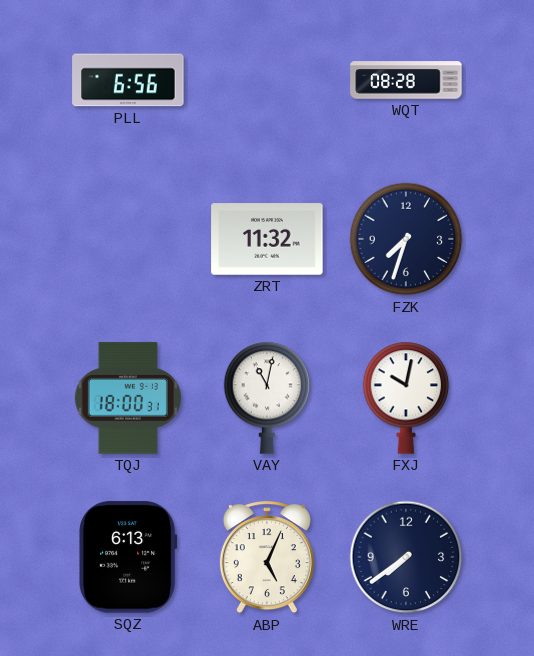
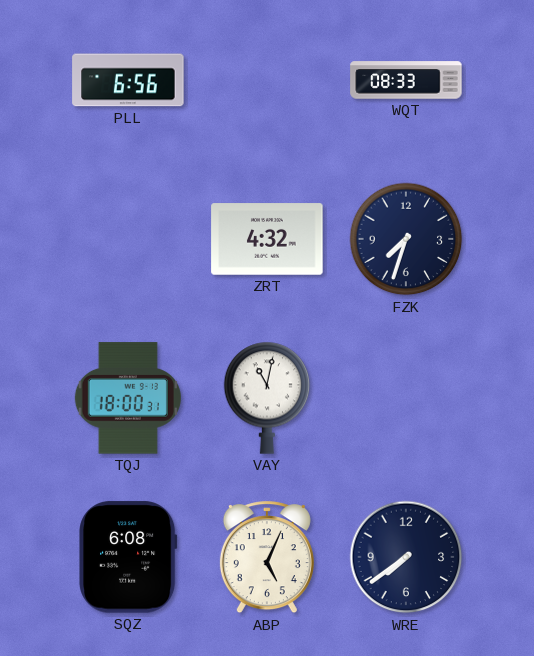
WQT: 08:28 -> 08:33
ZRT: 11:32 -> 4:32
FXJ: 10:02 -> none
SQZ: 6:13 -> 6:08
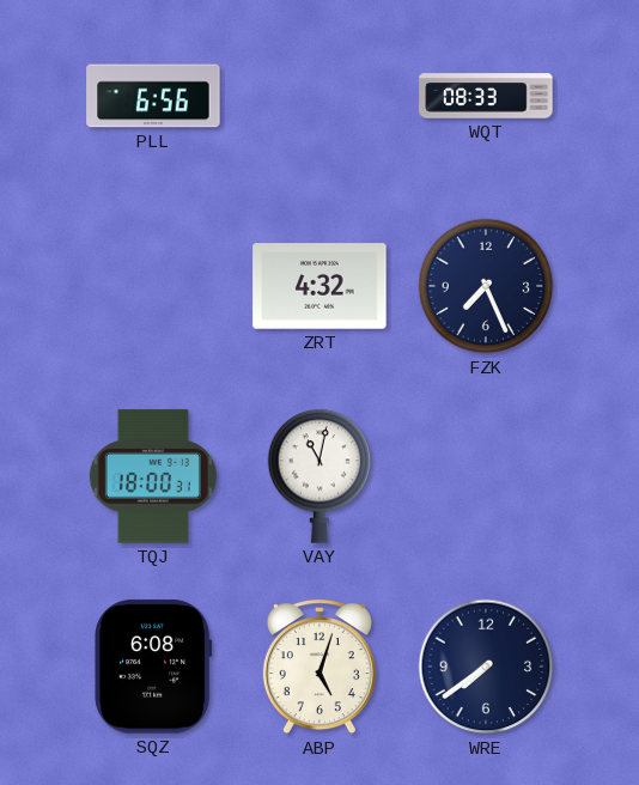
FZK: 7:33 -> 7:26
ABP: 5:04 -> 5:03
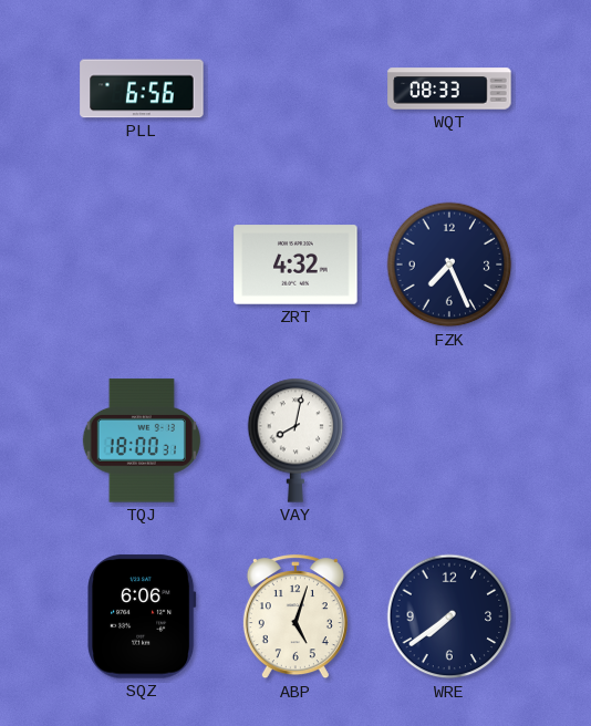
VAY: 11:02 -> 8:02
SQZ: 6:08 -> 6:06
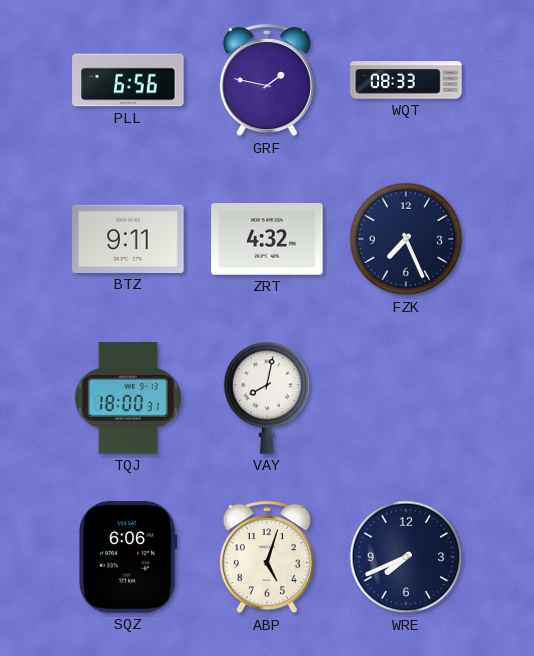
GRF: none -> 1:47
BTZ: none -> 9:11
WRE: 7:39 -> 7:41
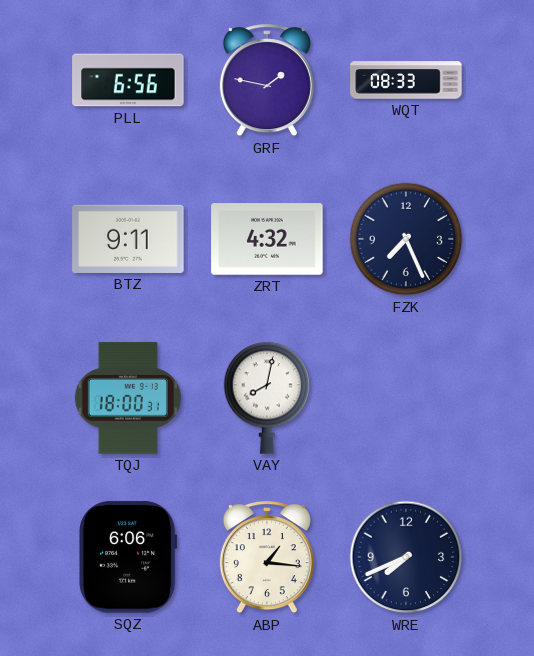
ABP: 5:03 -> 1:16
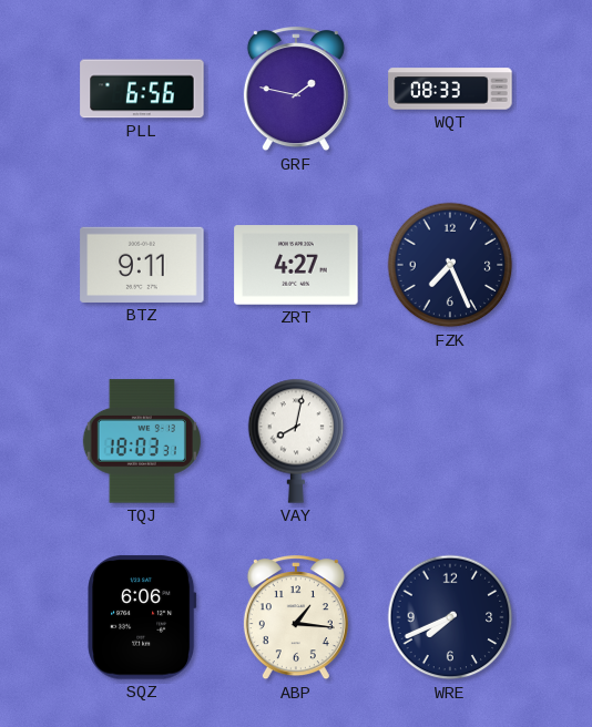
ZRT: 4:32 -> 4:27
TQJ: 18:00 -> 18:03
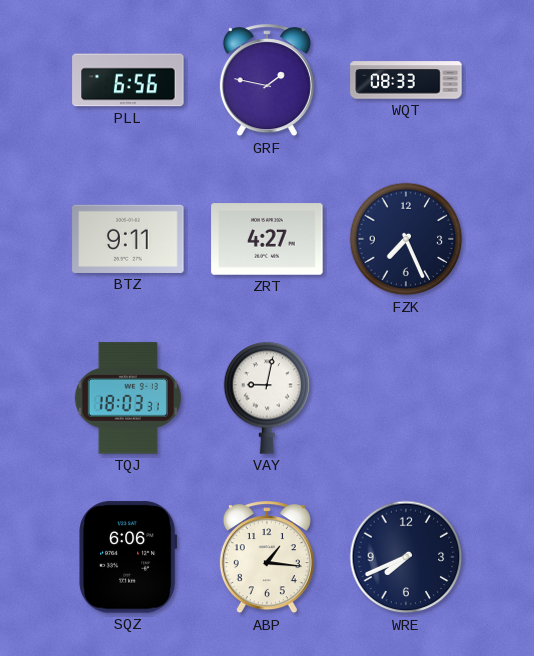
VAY: 8:02 -> 9:02
